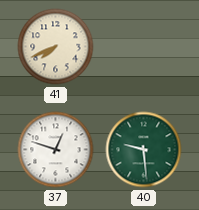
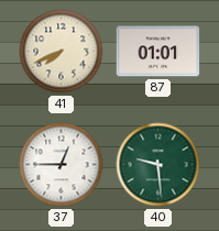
87: none -> 01:01
37: 12:48 -> 12:45
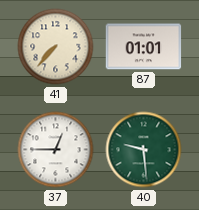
41: 7:41 -> 7:37
